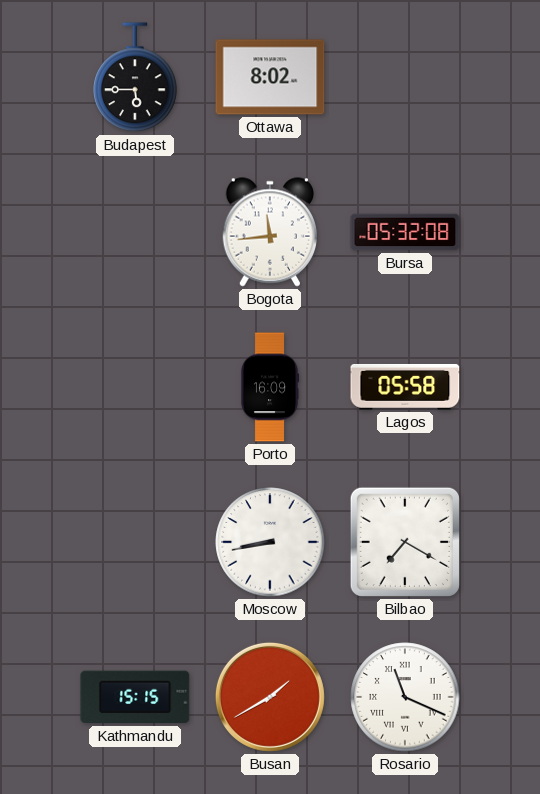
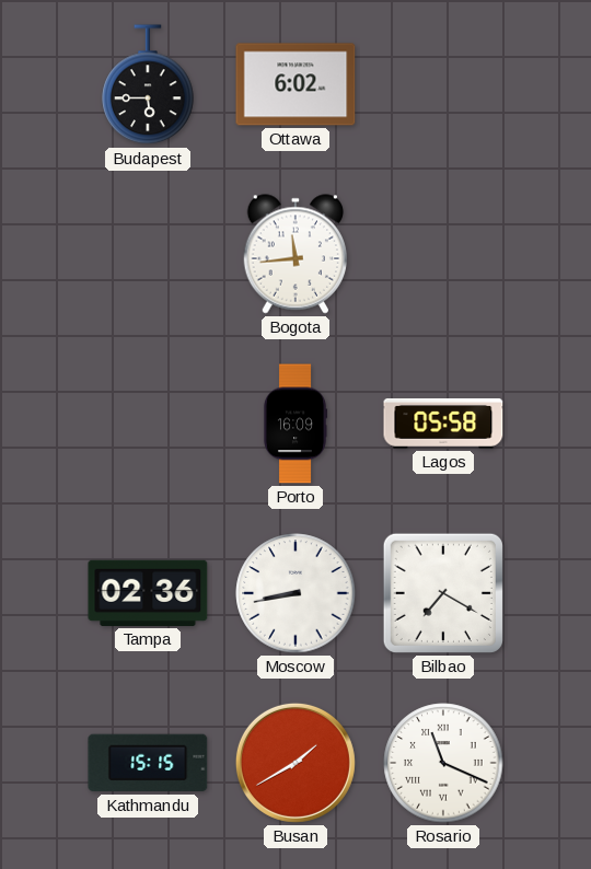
Ottawa: 8:02 -> 6:02
Bursa: 05:32 -> none
Tampa: none -> 02:36
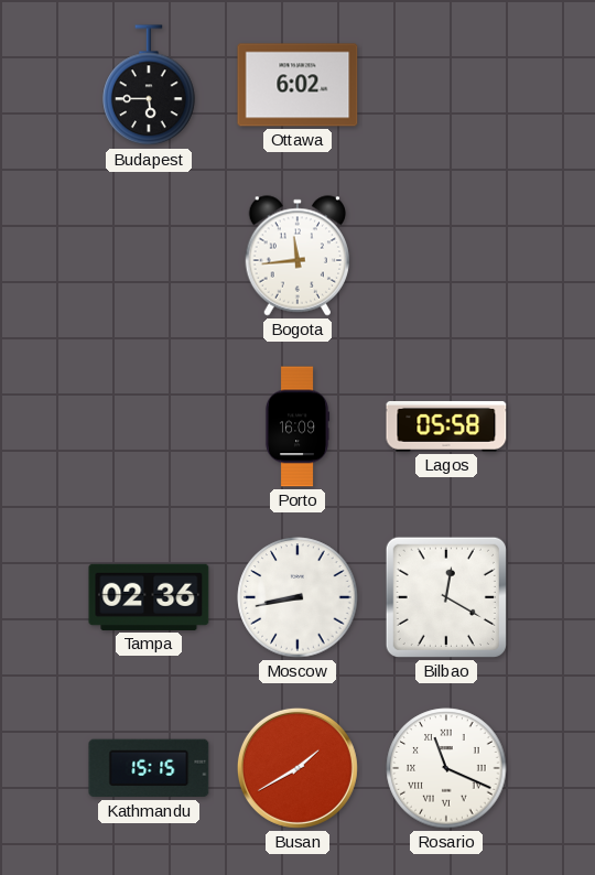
Bilbao: 7:20 -> 12:20
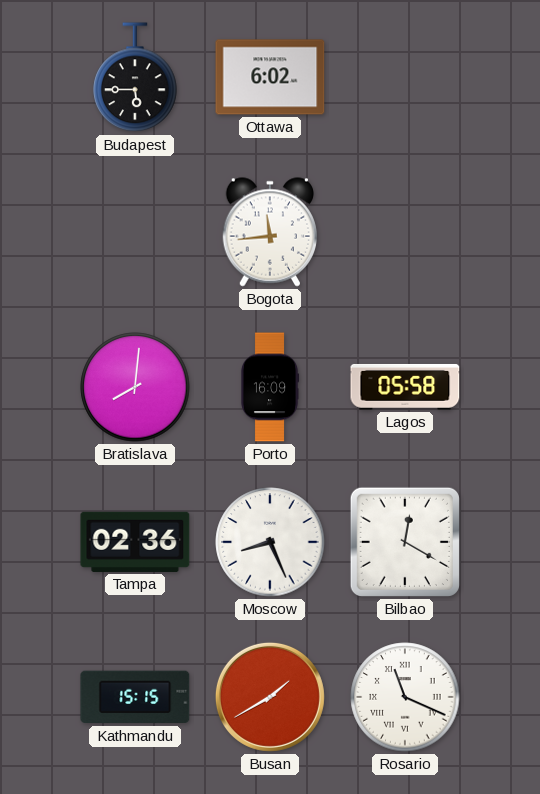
Bratislava: none -> 8:01
Moscow: 8:43 -> 8:26
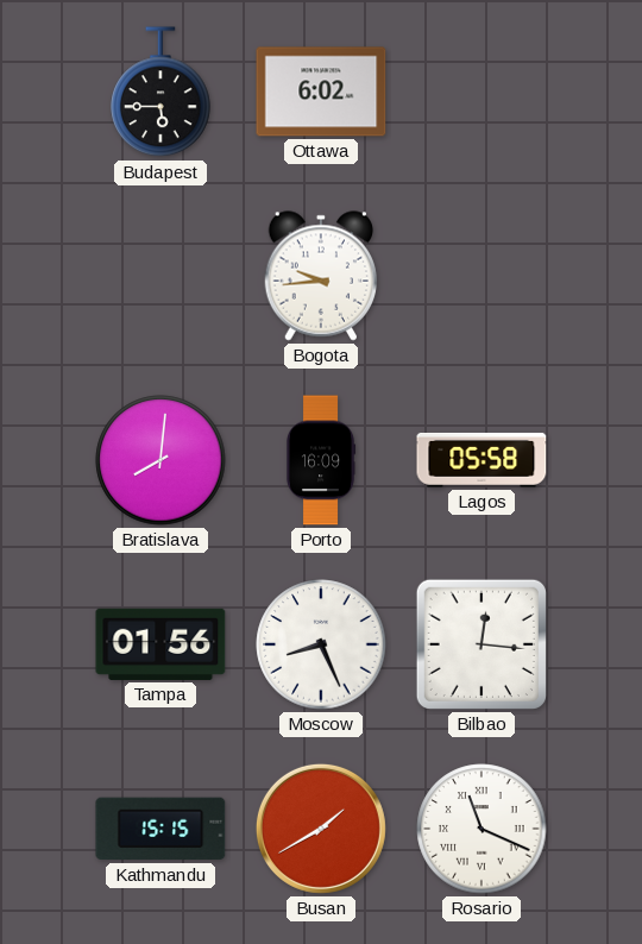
Bogota: 11:44 -> 9:44
Tampa: 02:36 -> 01:56
Bilbao: 12:20 -> 12:16
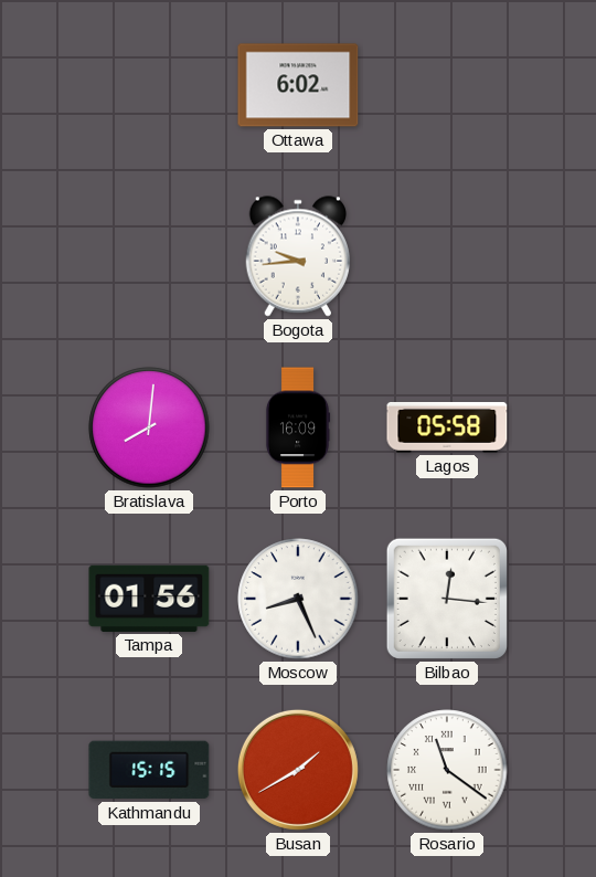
Budapest: 5:45 -> none
Rosario: 11:19 -> 11:21
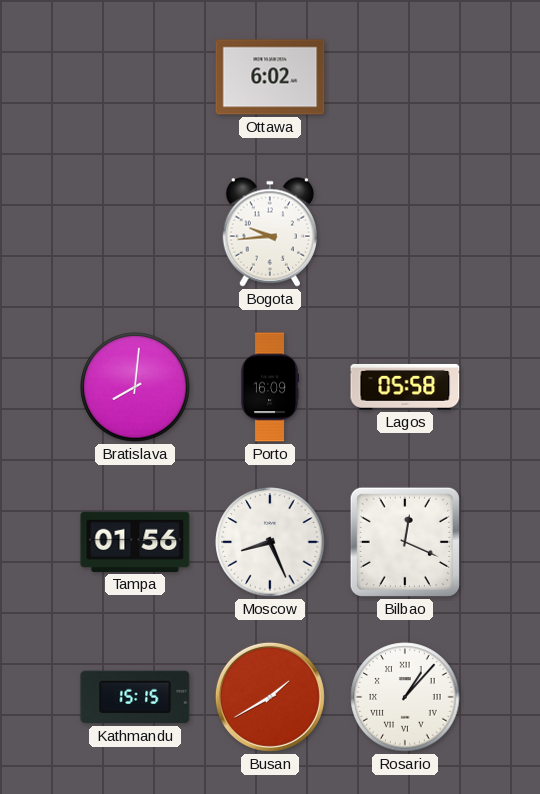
Bilbao: 12:16 -> 12:19
Rosario: 11:21 -> 1:07
